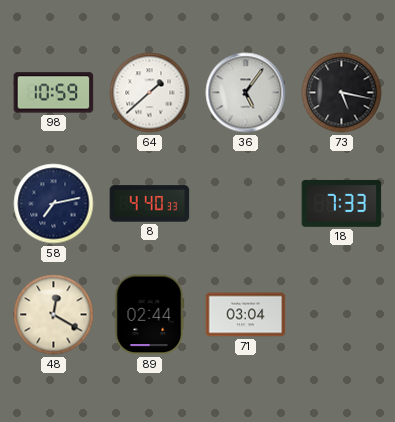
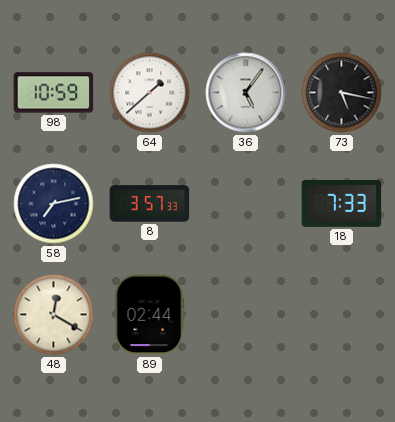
8: 4:40 -> 3:57
71: 03:04 -> none
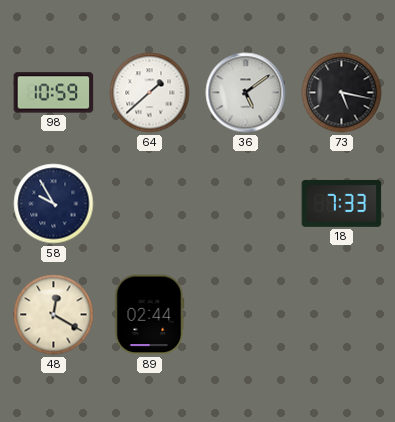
36: 5:06 -> 5:09
58: 7:13 -> 9:55
8: 3:57 -> none
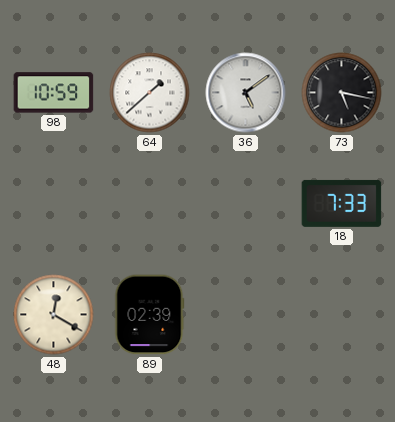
58: 9:55 -> none
89: 02:44 -> 02:39
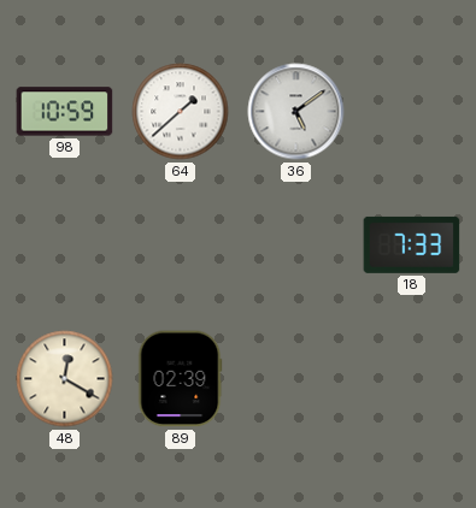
73: 5:17 -> none
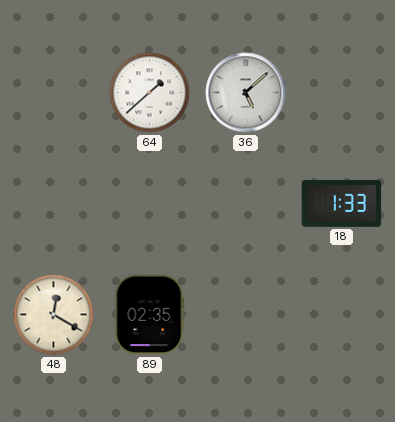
98: 10:59 -> none
36: 5:09 -> 5:08
18: 7:33 -> 1:33
89: 02:39 -> 02:35
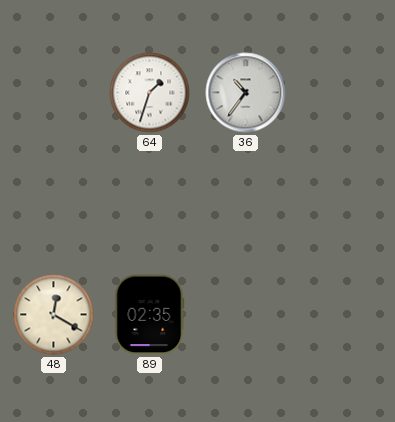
64: 1:38 -> 1:33
36: 5:08 -> 10:36
18: 1:33 -> none
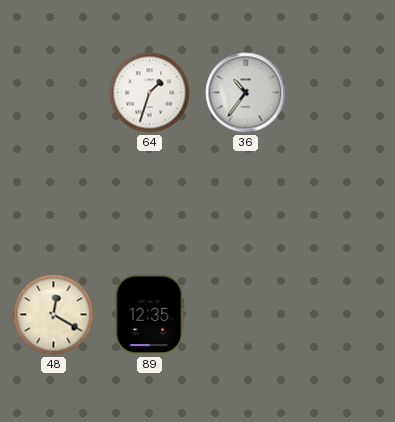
89: 02:35 -> 12:35
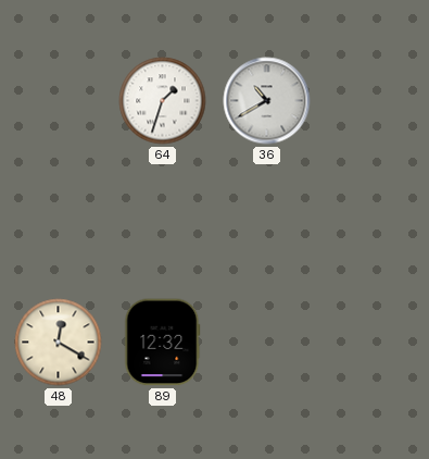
36: 10:36 -> 10:40
89: 12:35 -> 12:32
